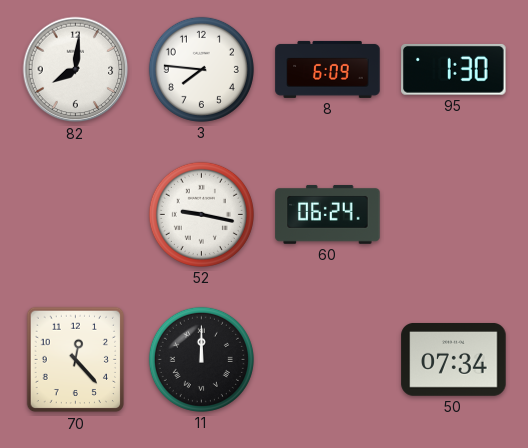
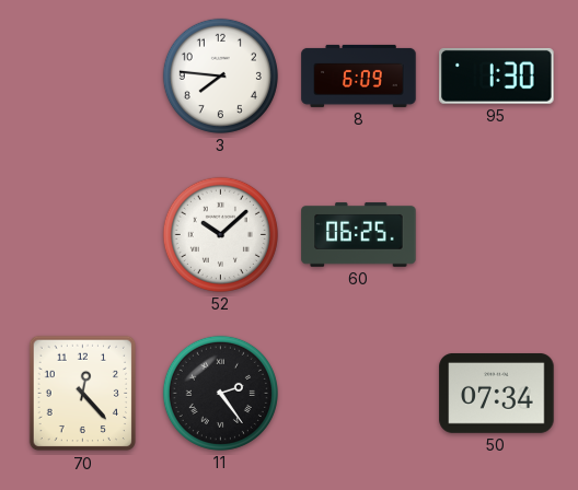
82: 8:01 -> none
52: 9:17 -> 10:08
60: 06:24 -> 06:25
11: 12:00 -> 2:24
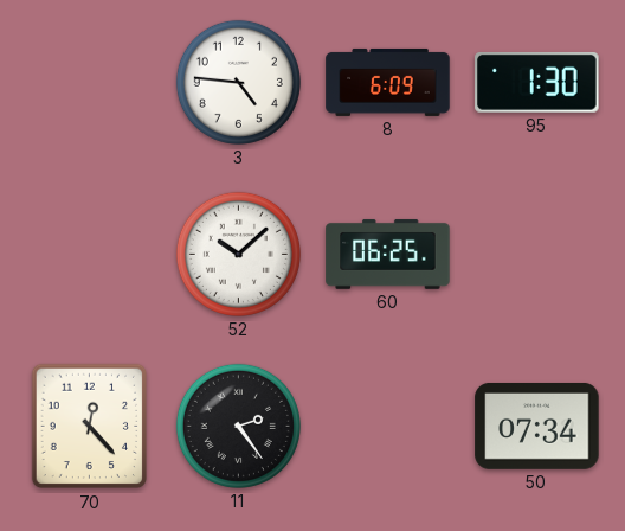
3: 7:46 -> 4:46
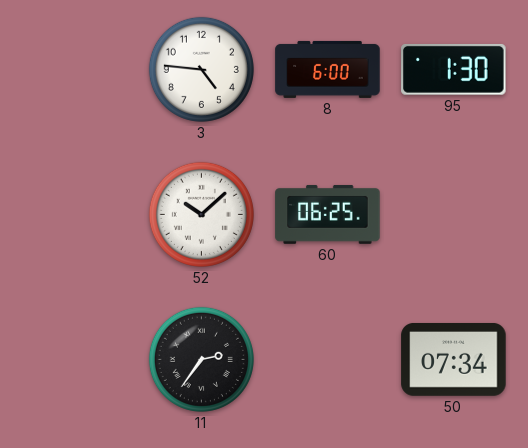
8: 6:09 -> 6:00
70: 12:23 -> none
11: 2:24 -> 2:36
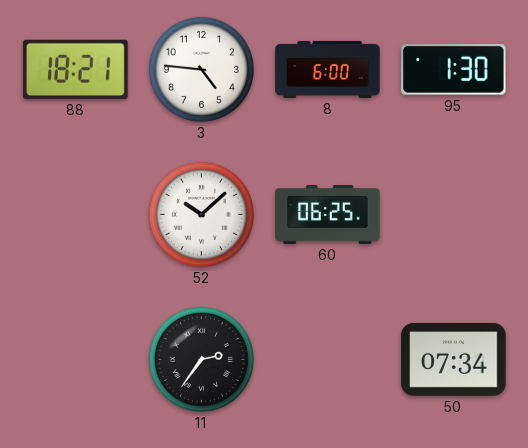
88: none -> 18:21
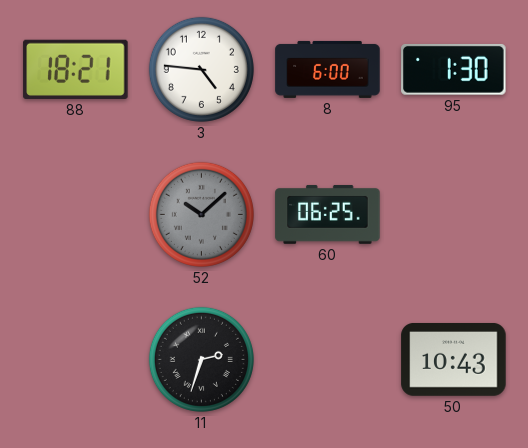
52 dial: white -> grey
11: 2:36 -> 2:33
50: 07:34 -> 10:43
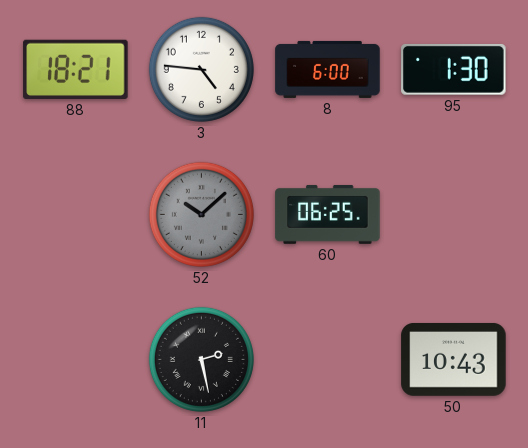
11: 2:33 -> 2:28
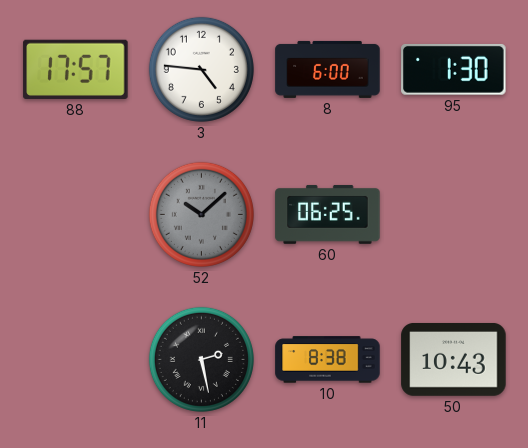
88: 18:21 -> 17:57
10: none -> 8:38
